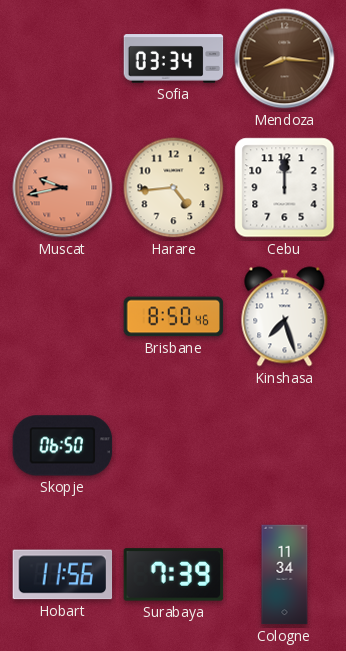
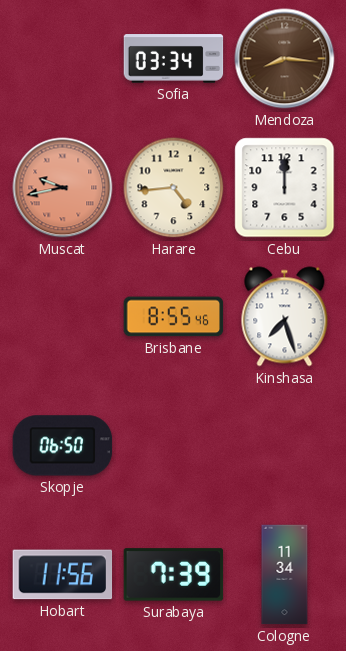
Brisbane: 8:50 -> 8:55
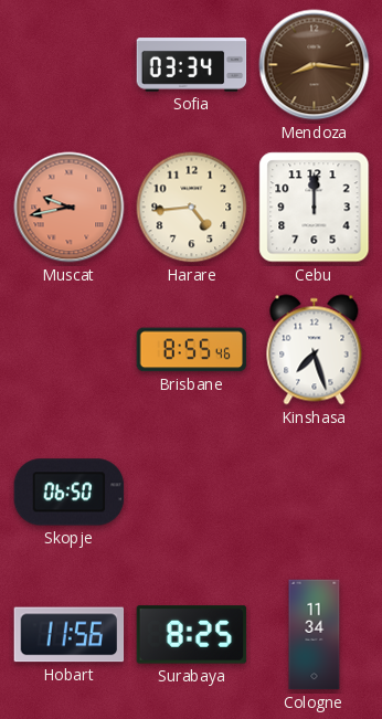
Surabaya: 7:39 -> 8:25
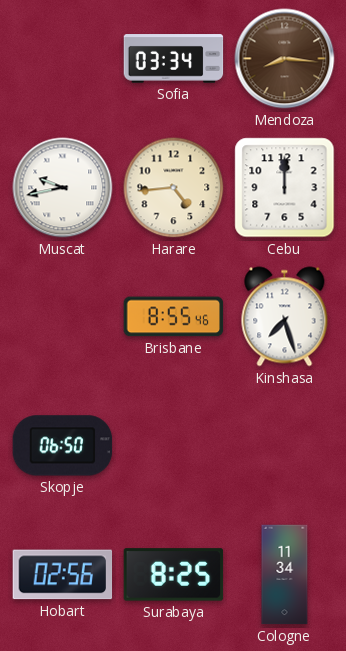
Muscat dial: salmon -> white
Hobart: 11:56 -> 02:56
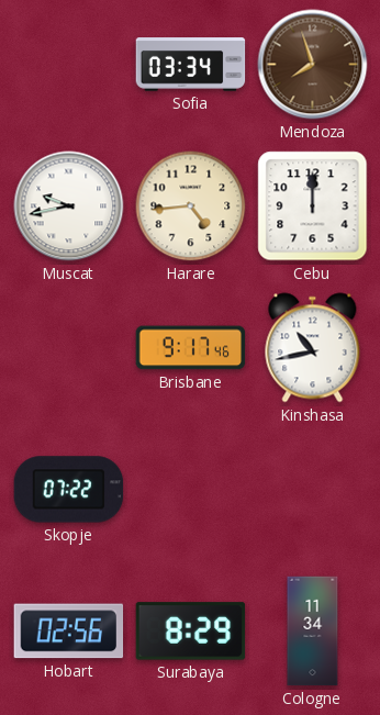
Mendoza: 8:16 -> 7:57
Brisbane: 8:55 -> 9:17
Kinshasa: 7:27 -> 10:43
Skopje: 06:50 -> 07:22
Surabaya: 8:25 -> 8:29
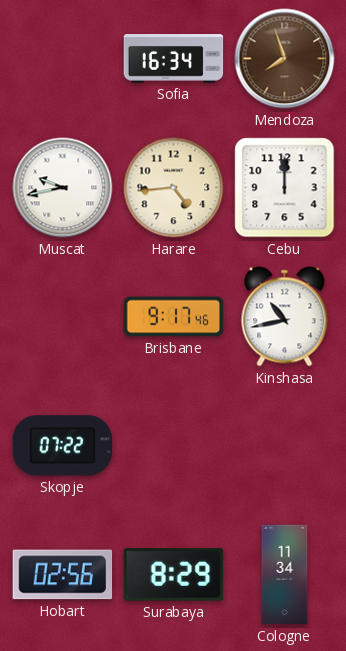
Sofia: 03:34 -> 16:34
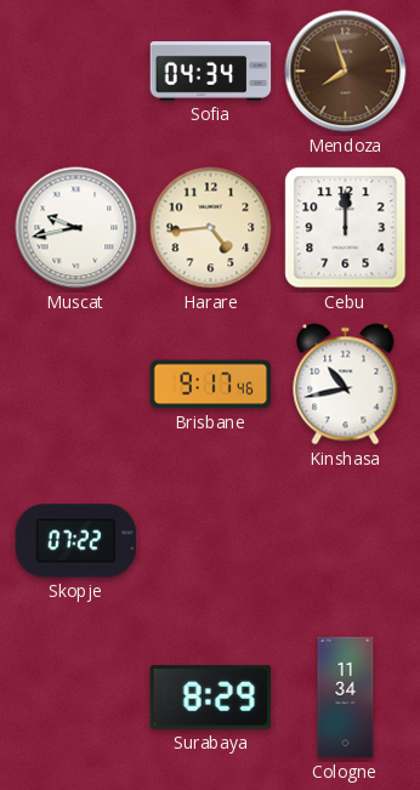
Sofia: 16:34 -> 04:34
Hobart: 02:56 -> none
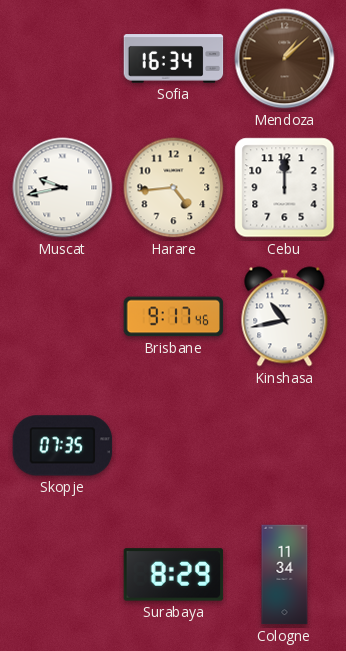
Sofia: 04:34 -> 16:34
Mendoza: 7:57 -> 1:08
Skopje: 07:22 -> 07:35
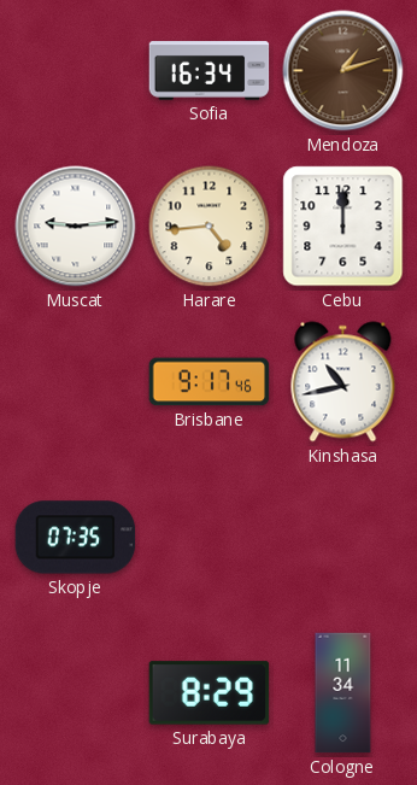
Mendoza: 1:08 -> 1:12
Muscat: 9:43 -> 9:14
